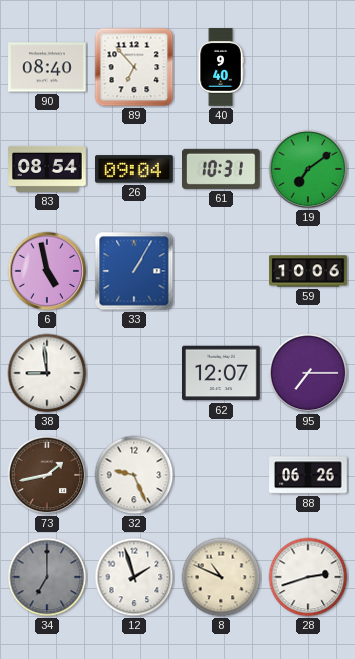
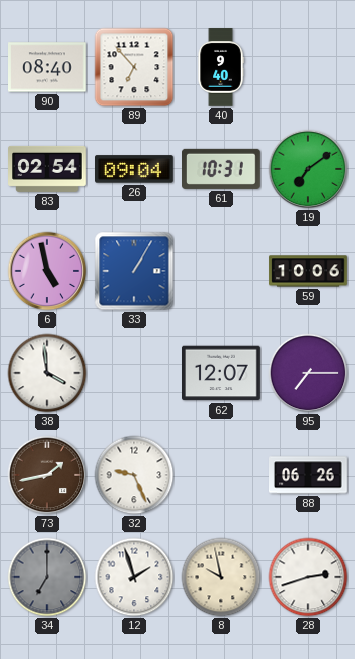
83: 08:54 -> 02:54
38: 8:59 -> 3:59
8: 10:49 -> 9:58
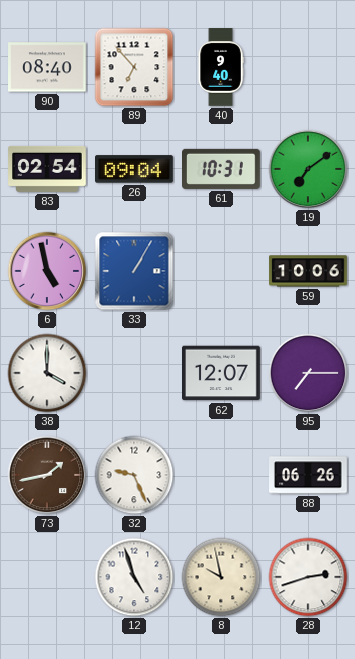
38: 3:59 -> 4:00
34: 7:00 -> none
12: 1:57 -> 4:57
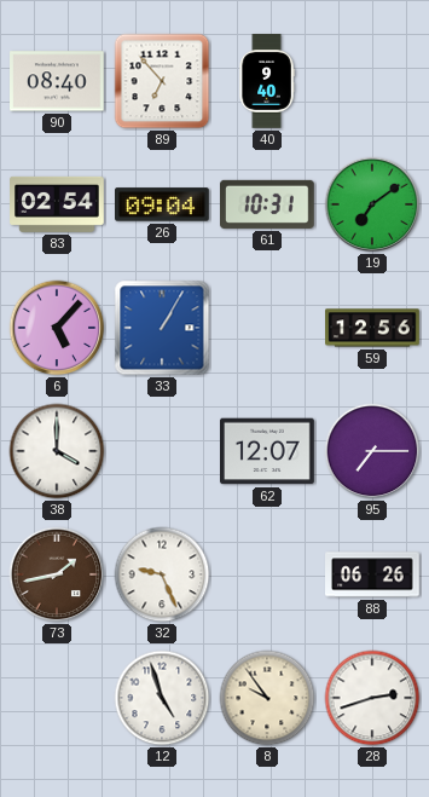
6: 4:58 -> 5:07
59: 10:06 -> 12:56
8: 9:58 -> 9:54
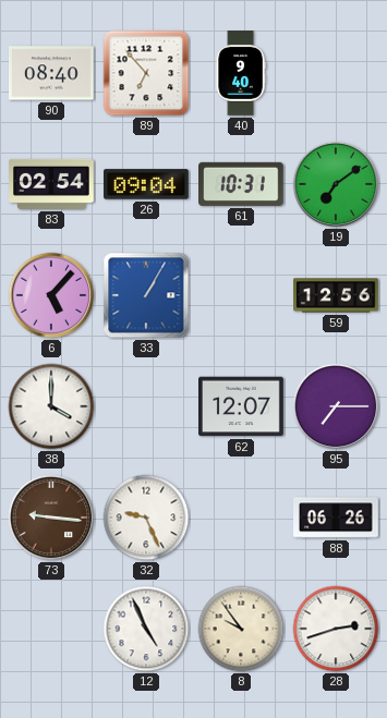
73: 1:43 -> 9:16
12: 4:57 -> 4:56
